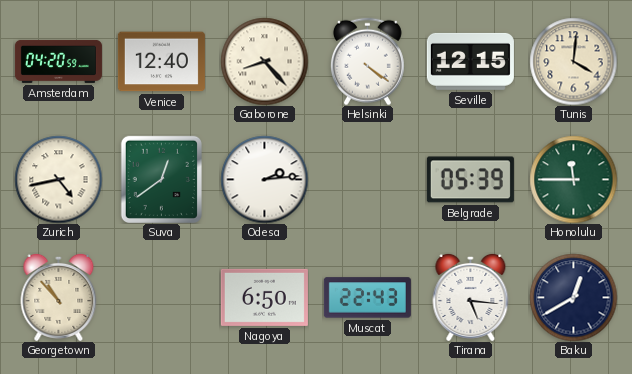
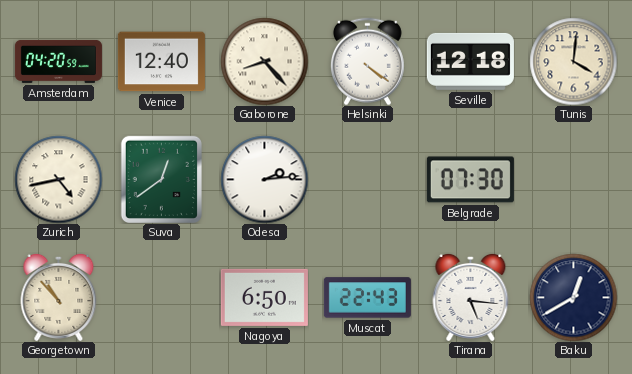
Seville: 12:15 -> 12:18
Belgrade: 05:39 -> 07:30
Honolulu: 11:45 -> none
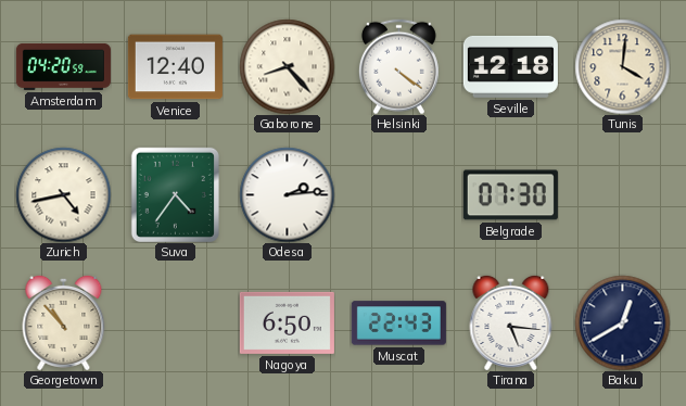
Suva: 12:39 -> 4:36
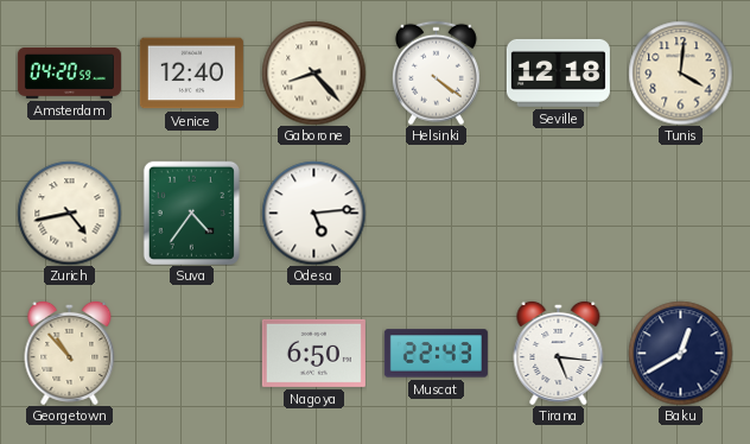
Odesa: 2:14 -> 5:14
Belgrade: 07:30 -> none
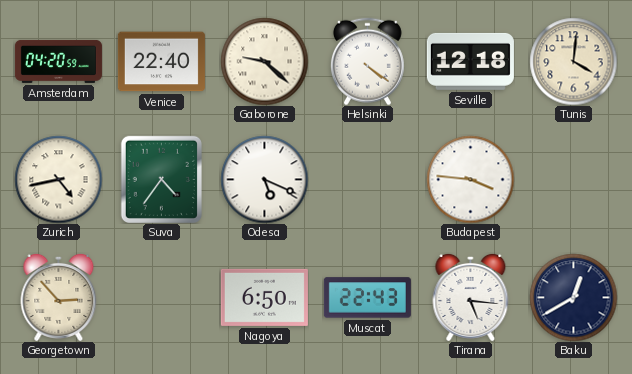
Venice: 12:40 -> 22:40
Gaborone: 8:23 -> 9:22
Odesa: 5:14 -> 5:19
Budapest: none -> 3:46
Georgetown: 10:53 -> 2:53
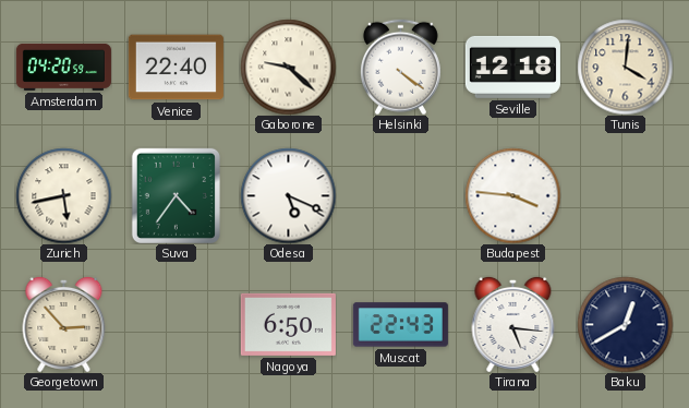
Zurich: 4:43 -> 5:43
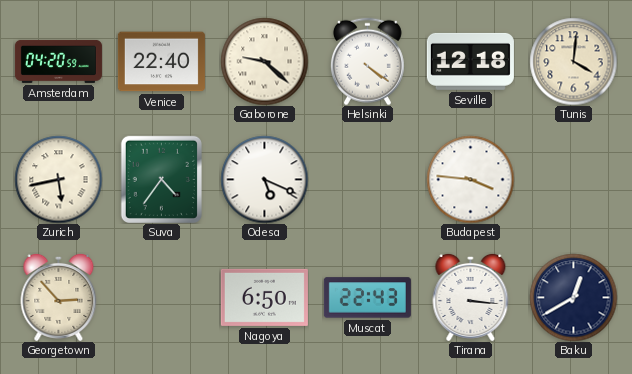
Tirana: 5:16 -> 3:16
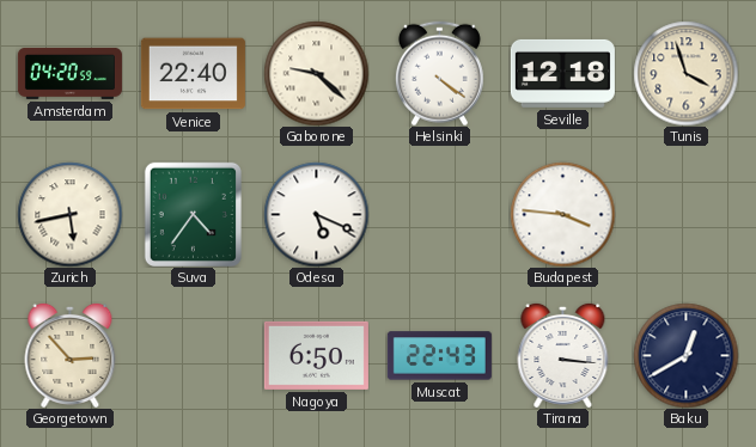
Tunis: 4:01 -> 3:57
